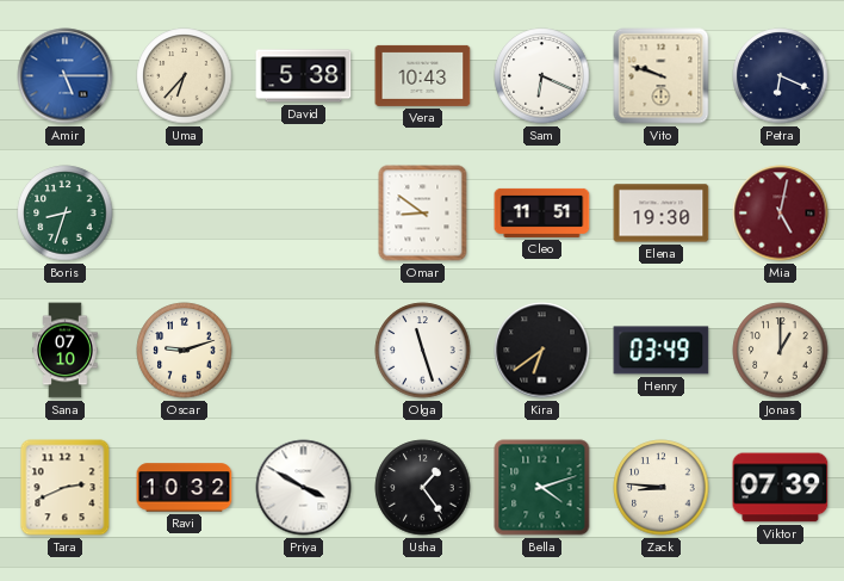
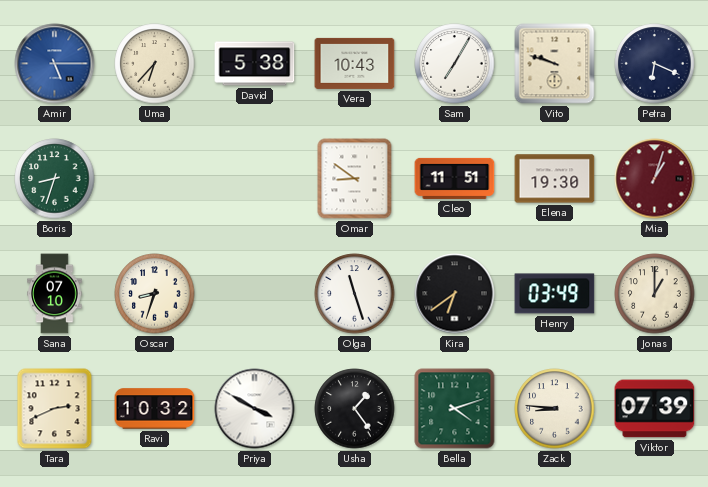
Sam: 6:19 -> 7:05
Mia: 5:02 -> 1:03
Oscar: 9:12 -> 8:33
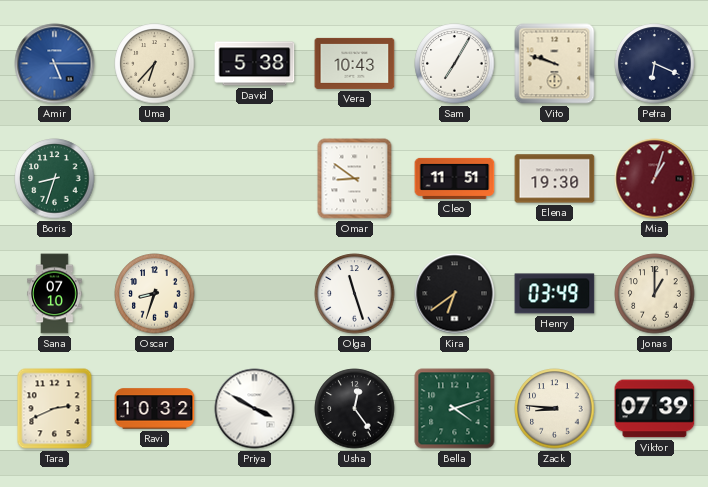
Usha: 1:24 -> 12:24
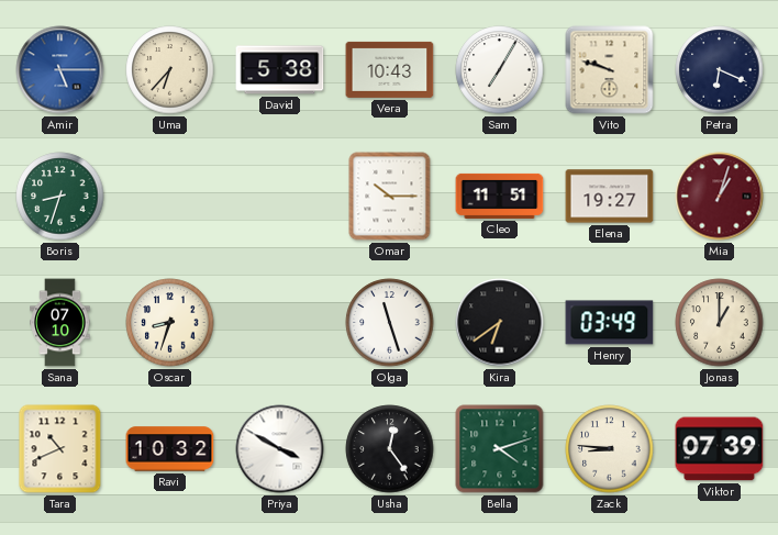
Omar: 8:51 -> 10:15
Elena: 19:30 -> 19:27
Tara: 2:41 -> 10:41
